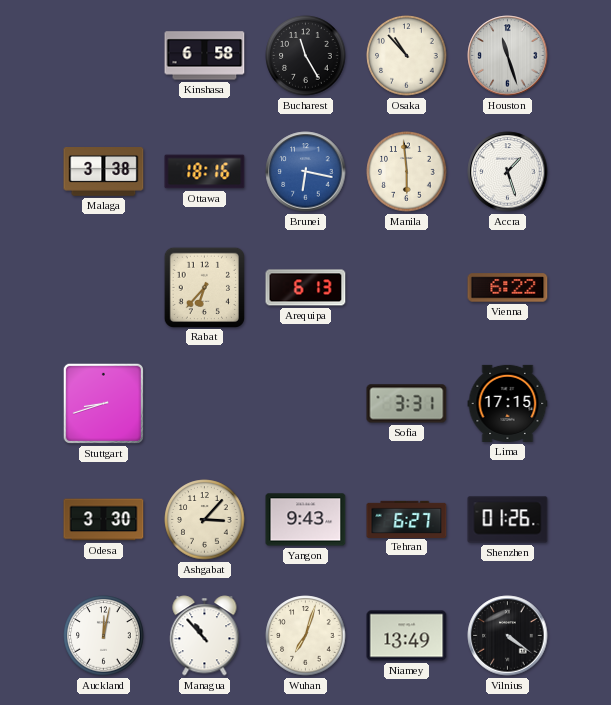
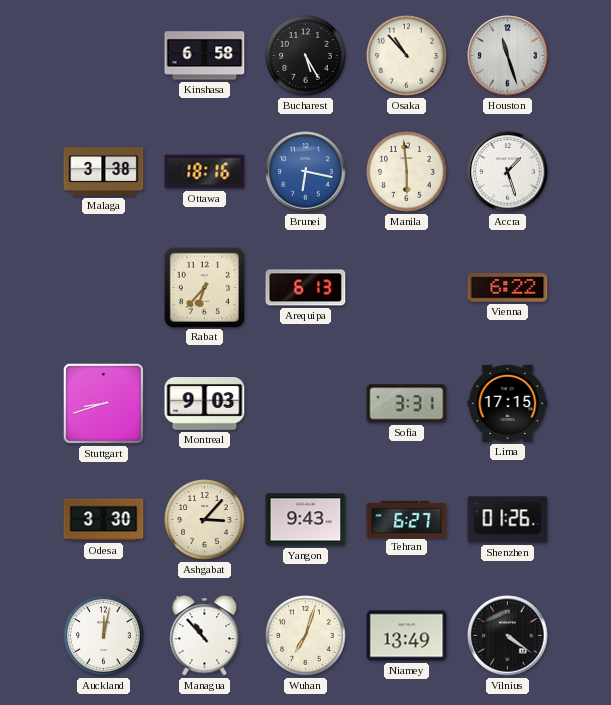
Bucharest: 11:25 -> 5:25
Montreal: none -> 9:03
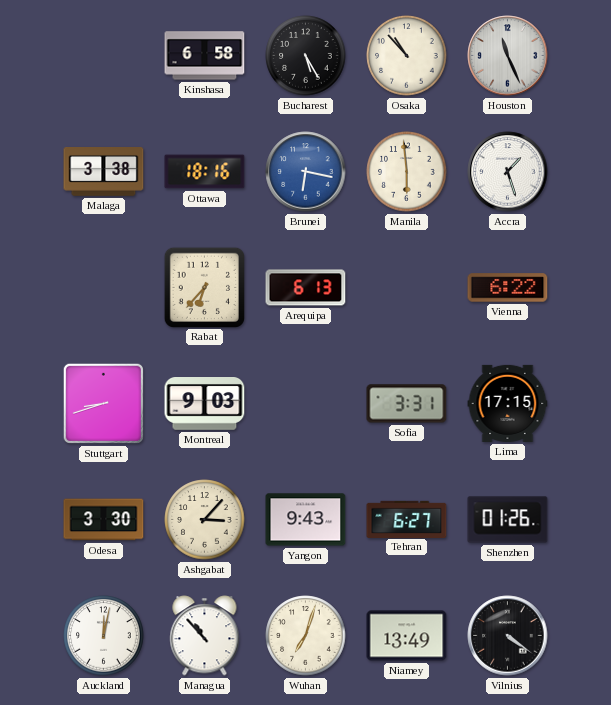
Houston: 11:27 -> 11:26
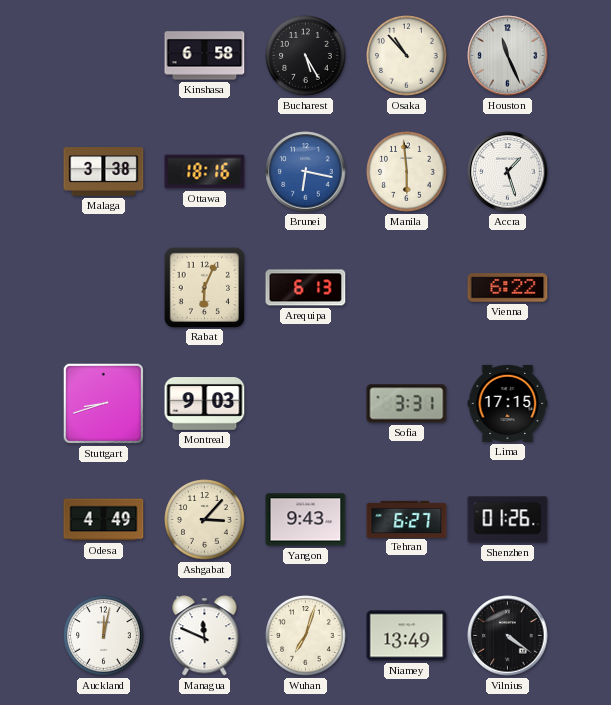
Rabat: 6:37 -> 6:04
Odesa: 3:30 -> 4:49
Managua: 10:53 -> 11:49
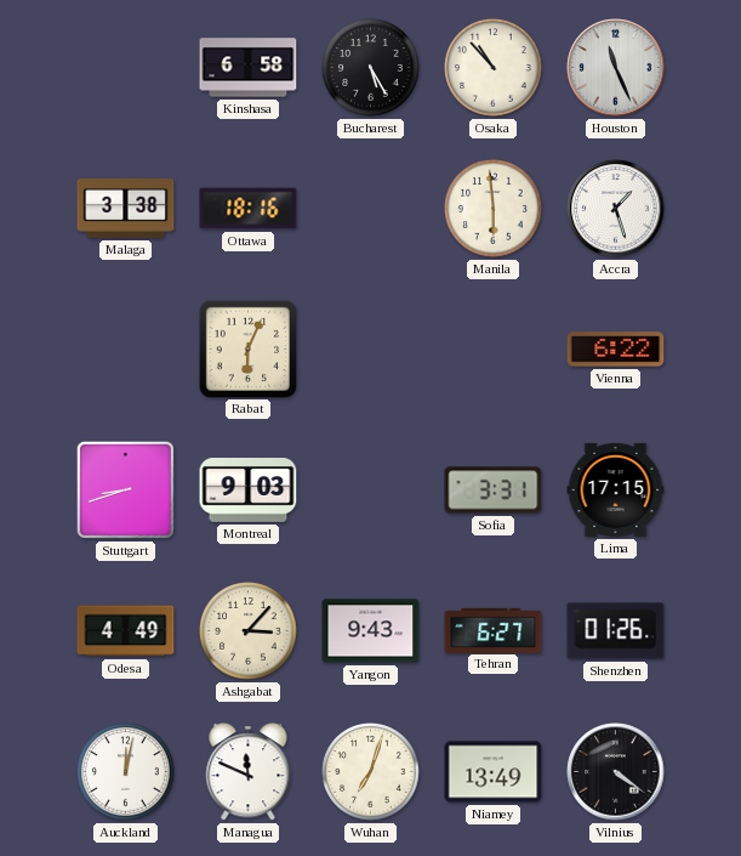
Brunei: 6:17 -> none
Arequipa: 6:13 -> none
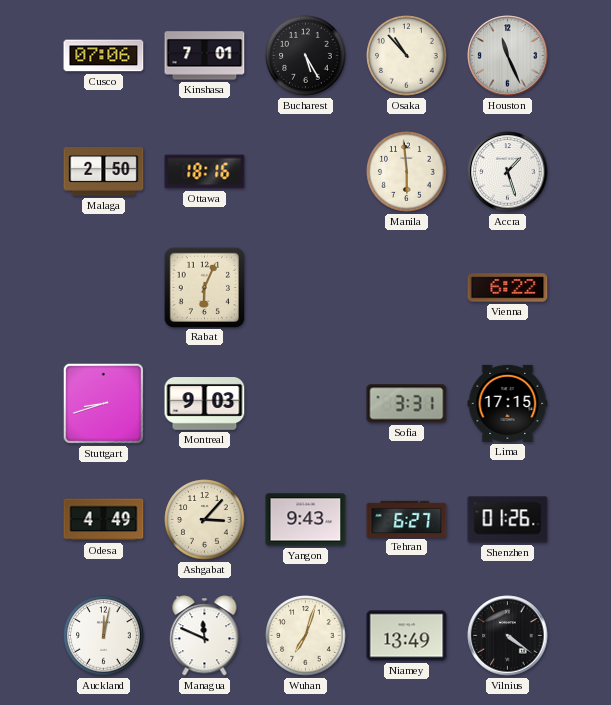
Cusco: none -> 07:06
Kinshasa: 6:58 -> 7:01
Malaga: 3:38 -> 2:50
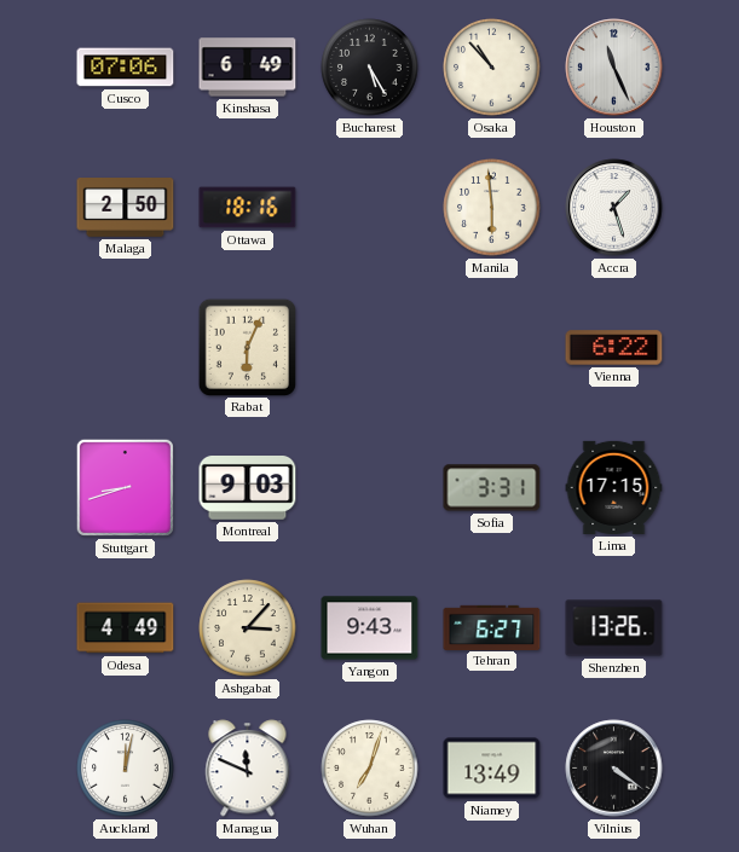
Kinshasa: 7:01 -> 6:49
Shenzhen: 01:26 -> 13:26
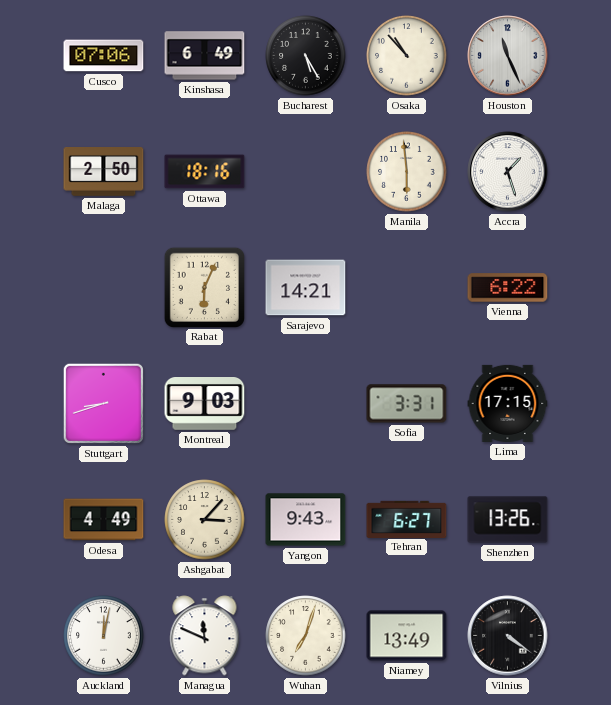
Sarajevo: none -> 14:21
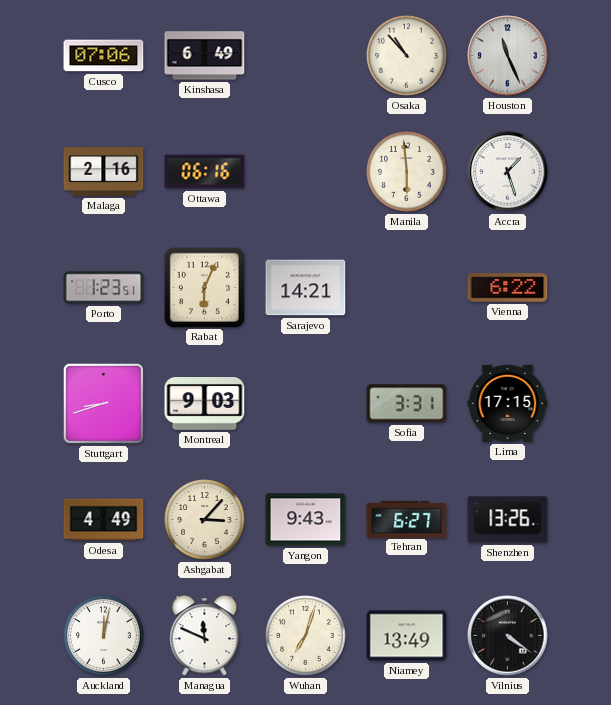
Bucharest: 5:25 -> none
Malaga: 2:50 -> 2:16
Ottawa: 18:16 -> 06:16
Porto: none -> 1:23
